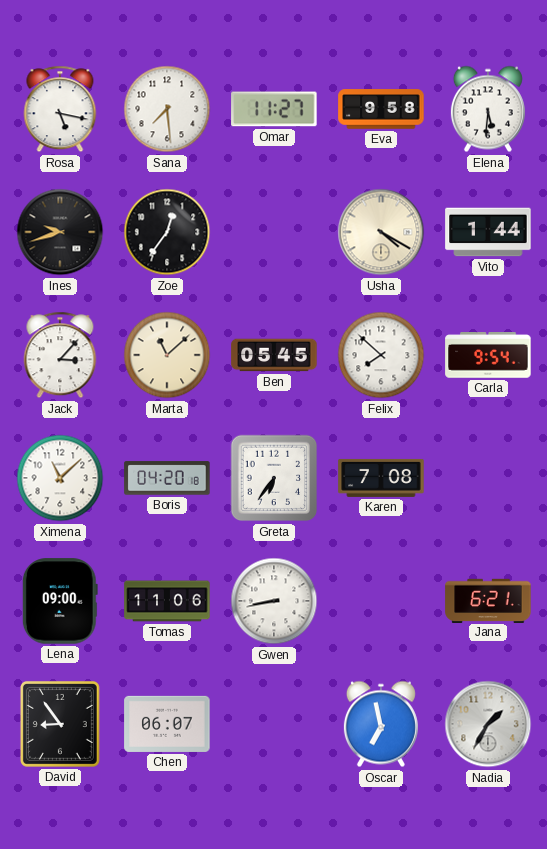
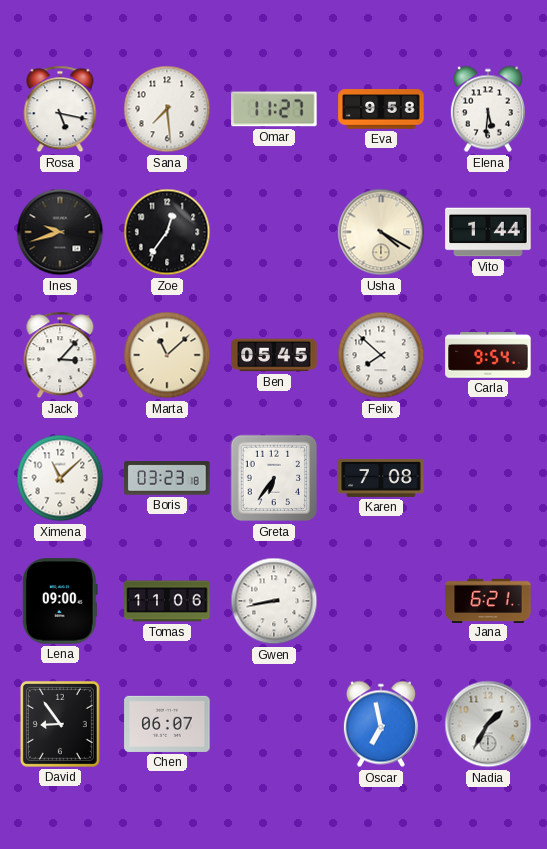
Boris: 04:20 -> 03:23
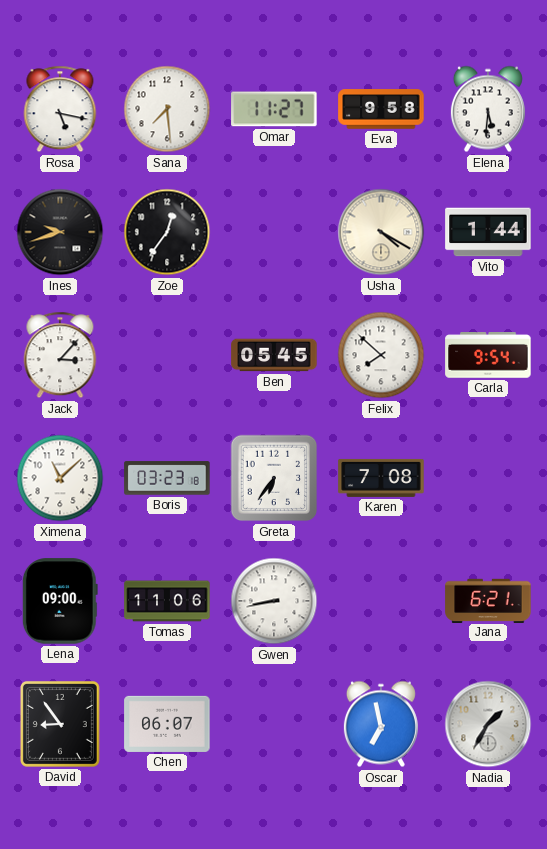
Marta: 11:08 -> none
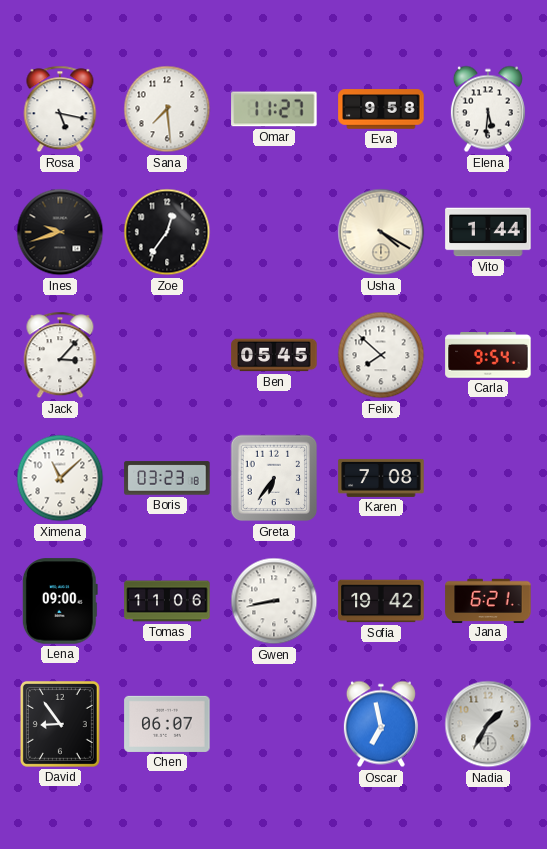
Sofia: none -> 19:42
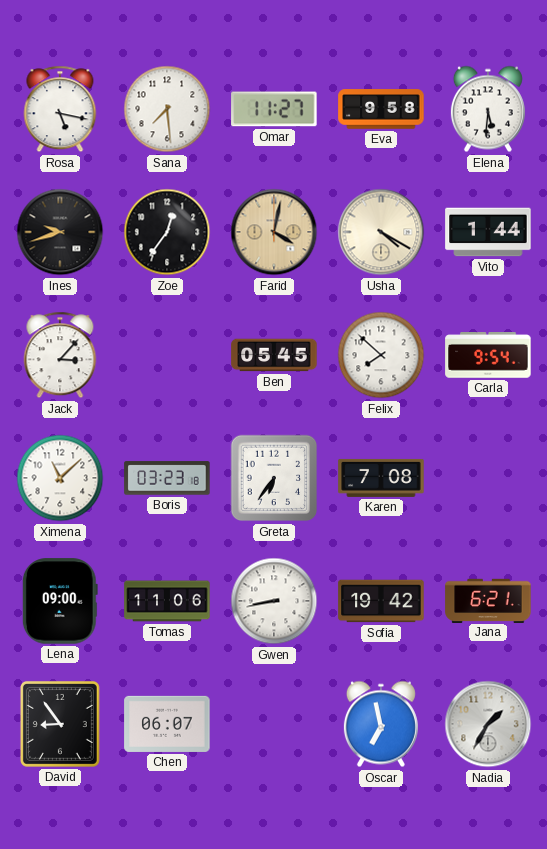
Farid: none -> 4:02
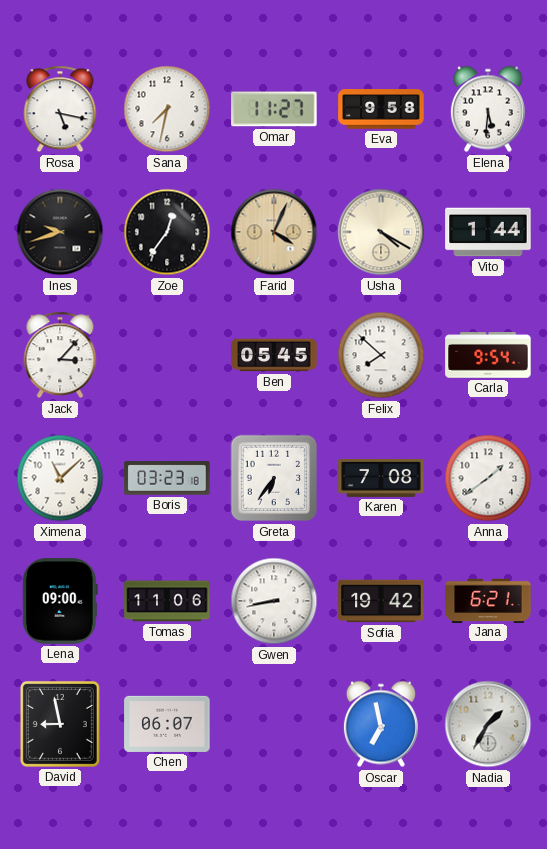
Sana: 7:29 -> 7:32
Farid: 4:02 -> 4:04
Anna: none -> 1:39
David: 8:54 -> 8:58
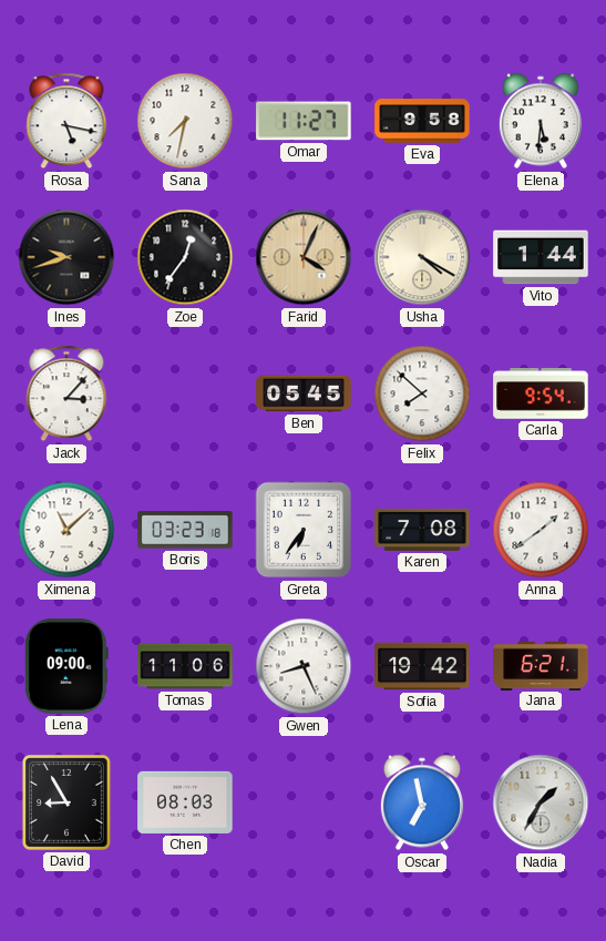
Gwen: 8:43 -> 8:26
David: 8:58 -> 8:55
Chen: 06:07 -> 08:03
